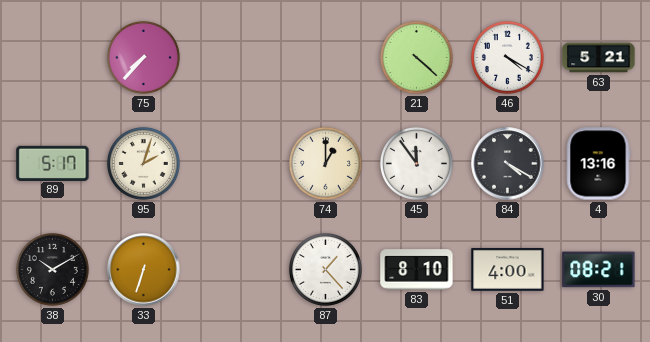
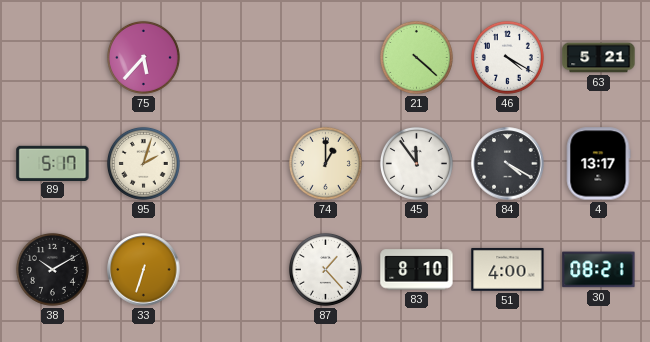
75: 7:37 -> 5:37
4: 13:16 -> 13:17
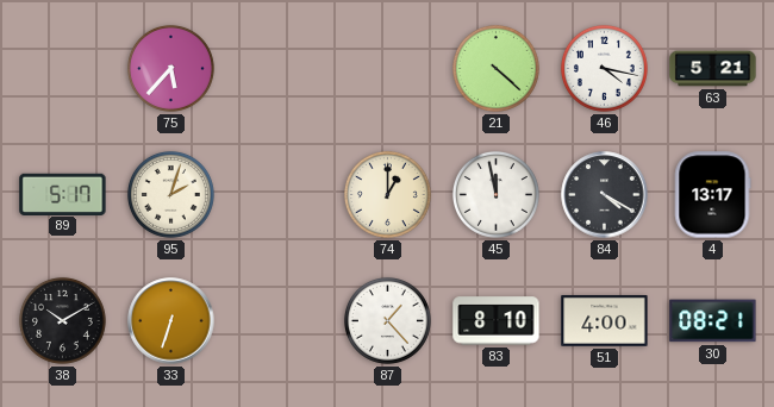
46: 4:20 -> 4:17
45: 11:54 -> 11:58
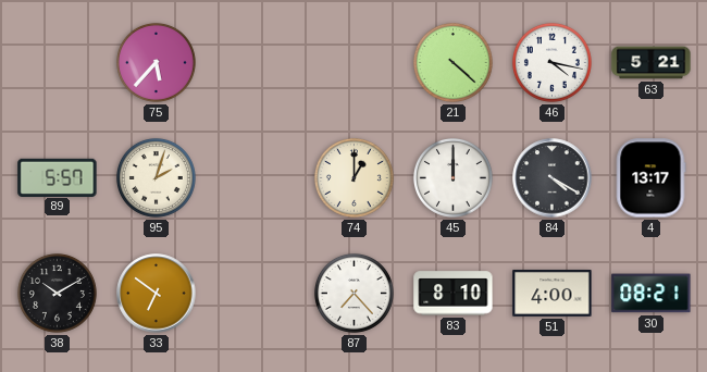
89: 5:17 -> 5:57
45: 11:58 -> 12:00
33: 6:33 -> 6:51
87: 1:23 -> 7:23
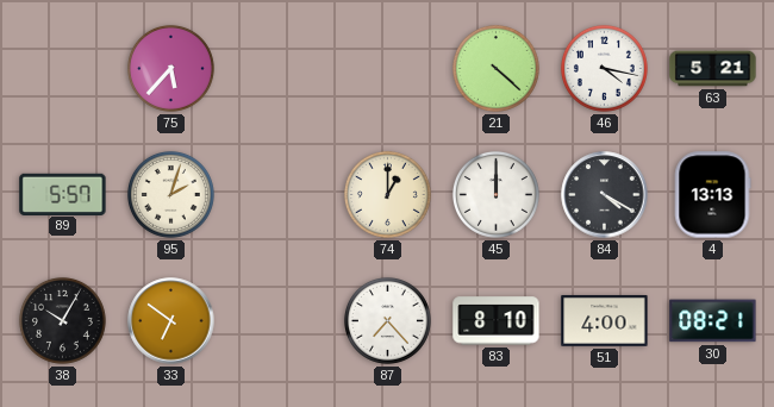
4: 13:17 -> 13:13
38: 10:10 -> 10:05
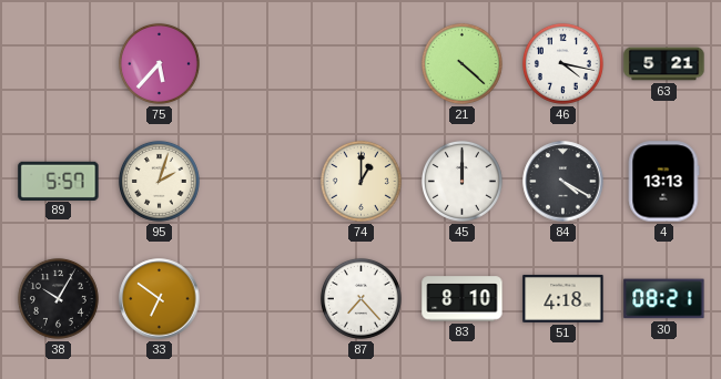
51: 4:00 -> 4:18
